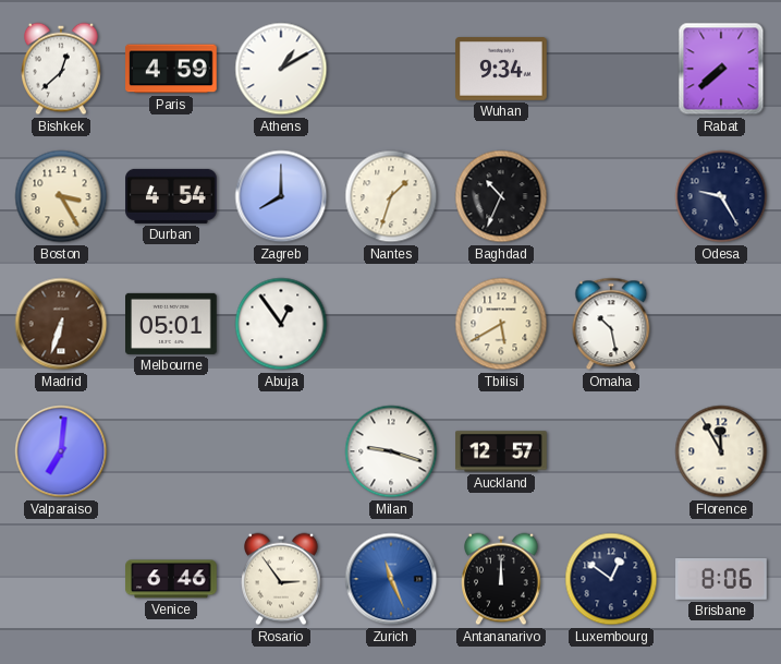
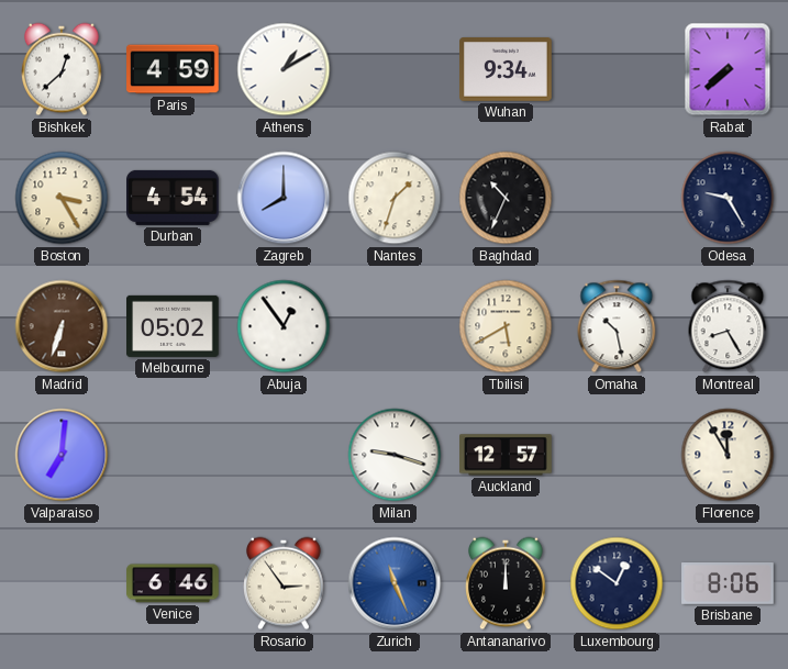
Melbourne: 05:01 -> 05:02
Montreal: none -> 8:25
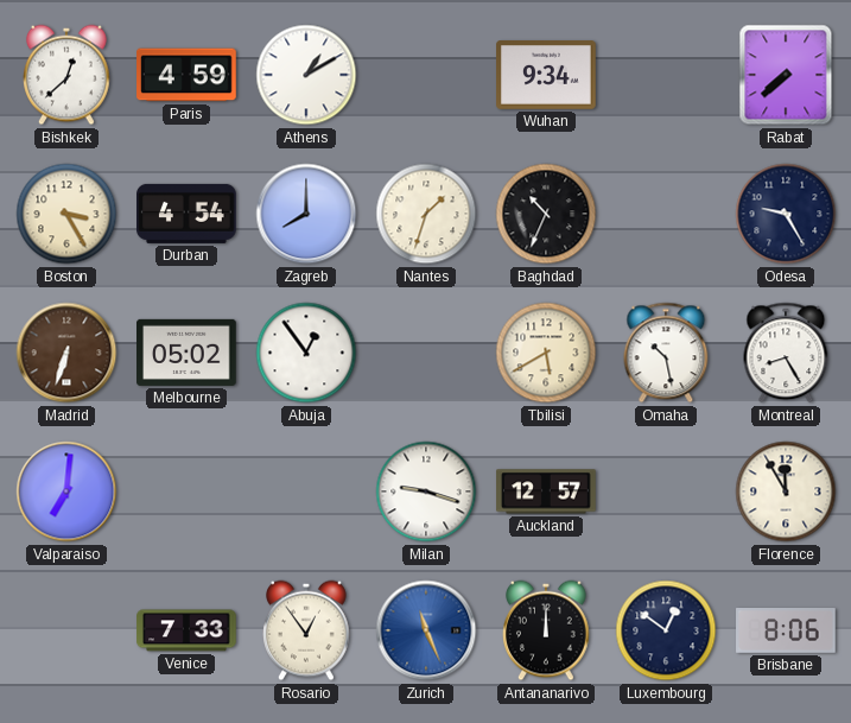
Venice: 6:46 -> 7:33
Rosario: 2:54 -> 12:54
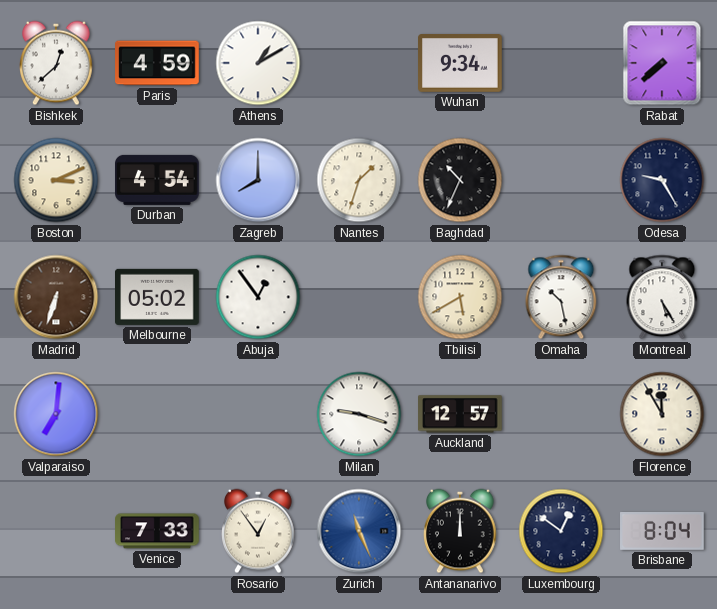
Boston: 3:25 -> 3:11
Montreal: 8:25 -> 5:25
Brisbane: 8:06 -> 8:04
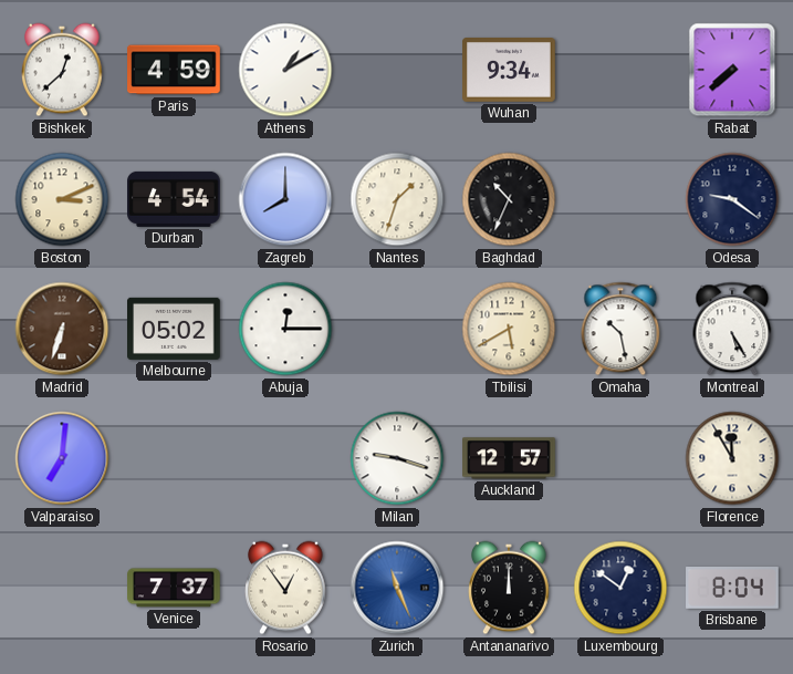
Odesa: 9:25 -> 9:21
Abuja: 12:54 -> 12:15
Venice: 7:33 -> 7:37
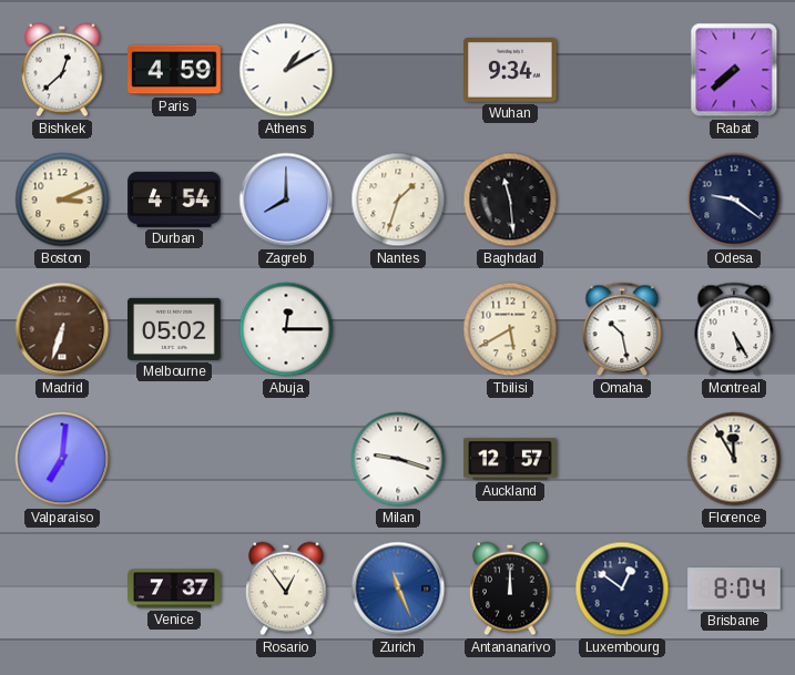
Baghdad: 10:34 -> 11:29
